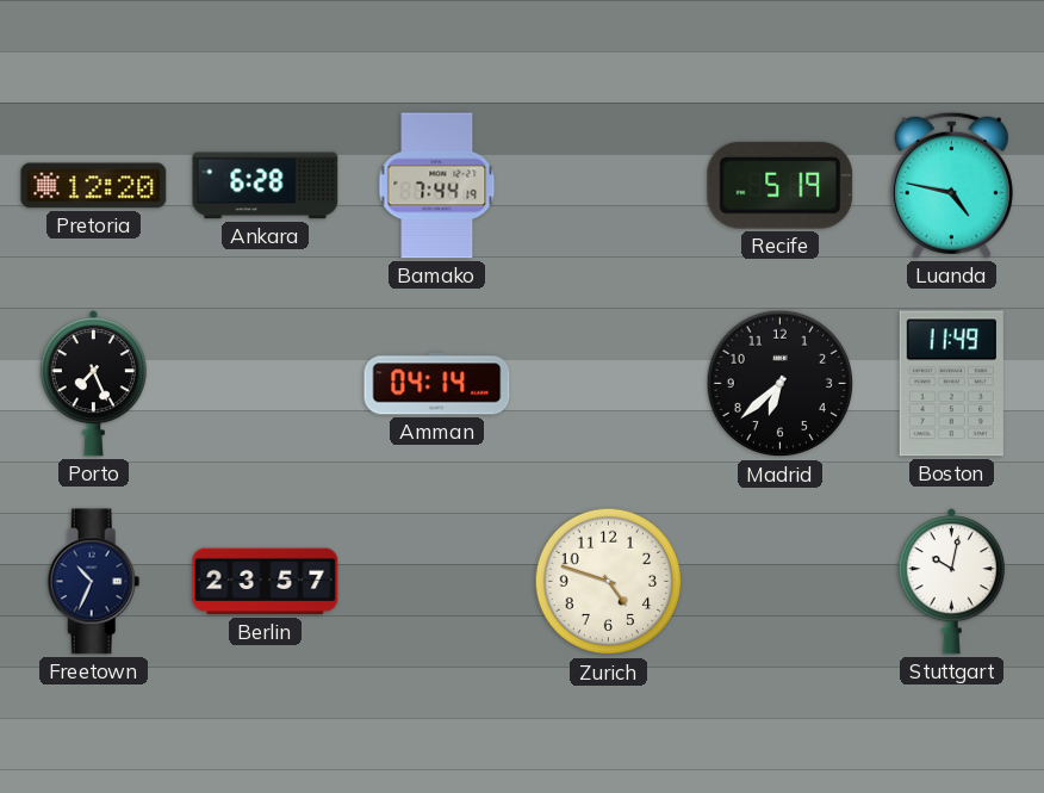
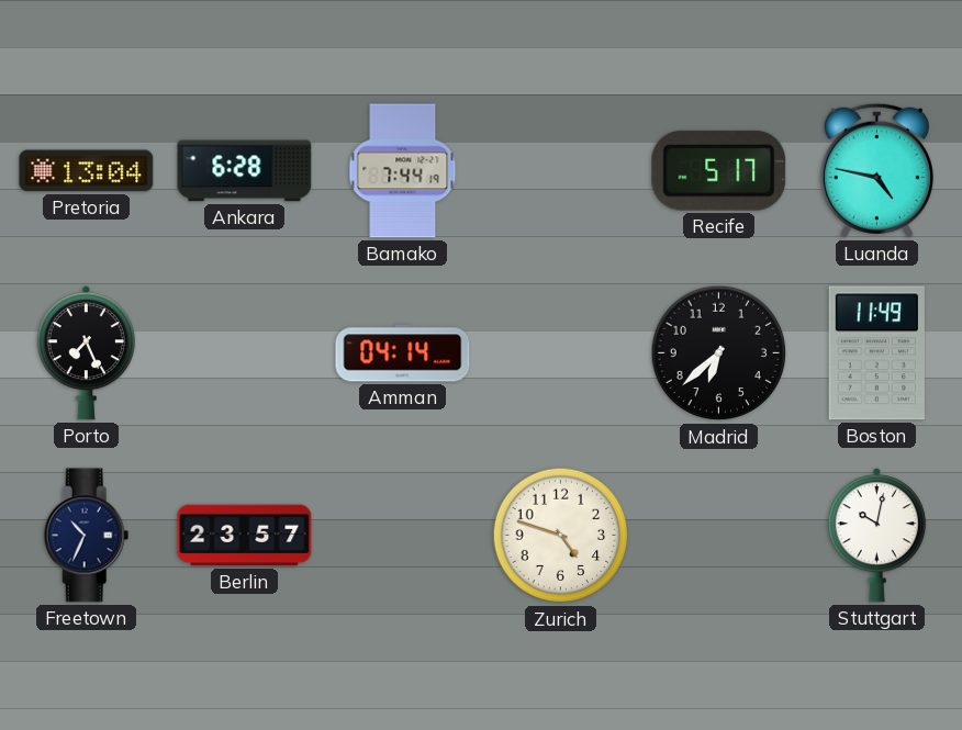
Pretoria: 12:20 -> 13:04
Recife: 5:19 -> 5:17
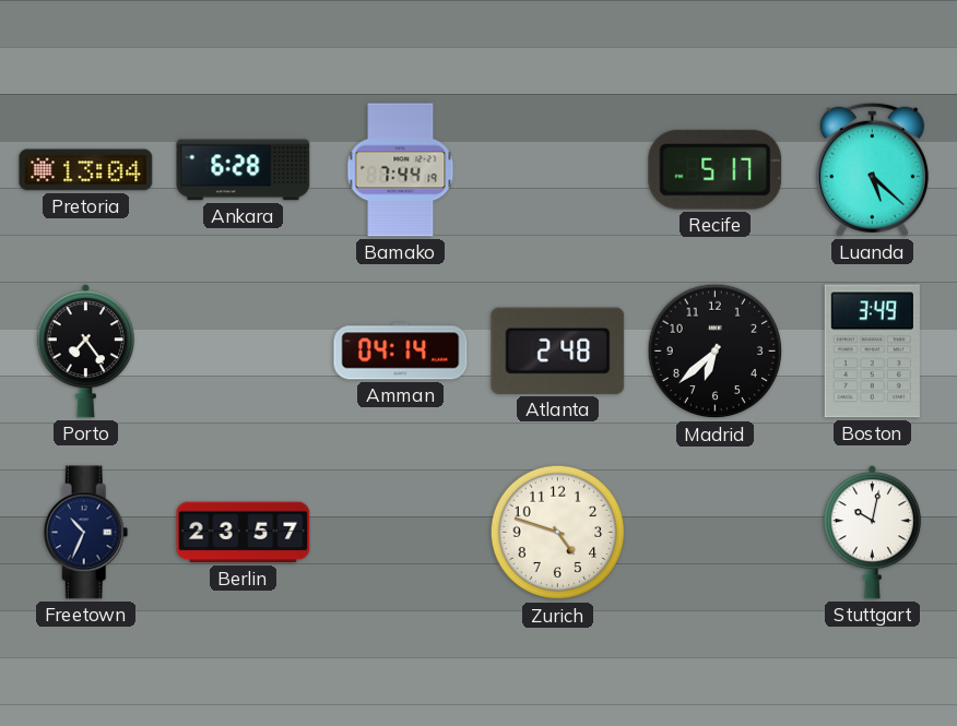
Luanda: 4:47 -> 5:22
Porto: 7:26 -> 7:24
Atlanta: none -> 2:48
Boston: 11:49 -> 3:49
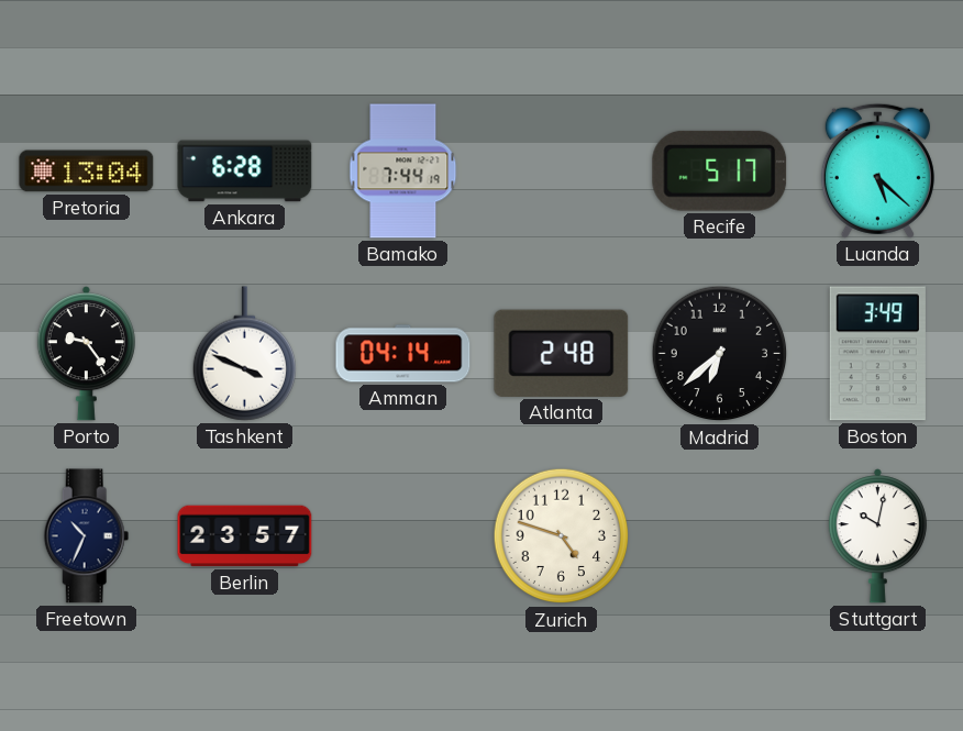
Porto: 7:24 -> 9:24
Tashkent: none -> 3:49
